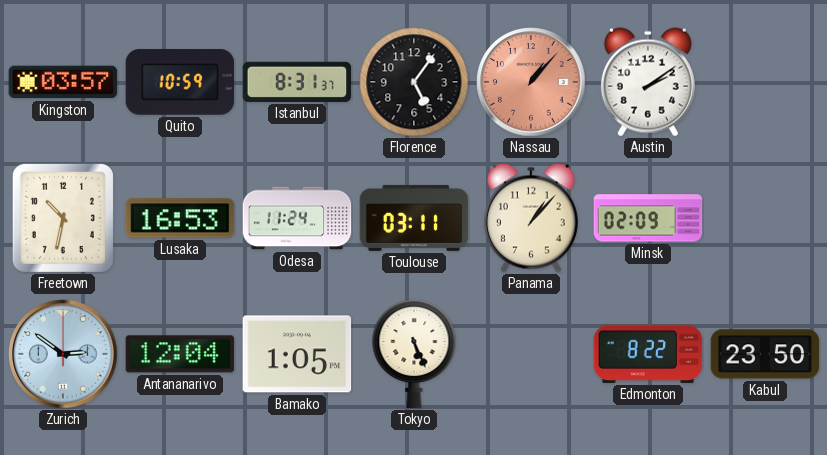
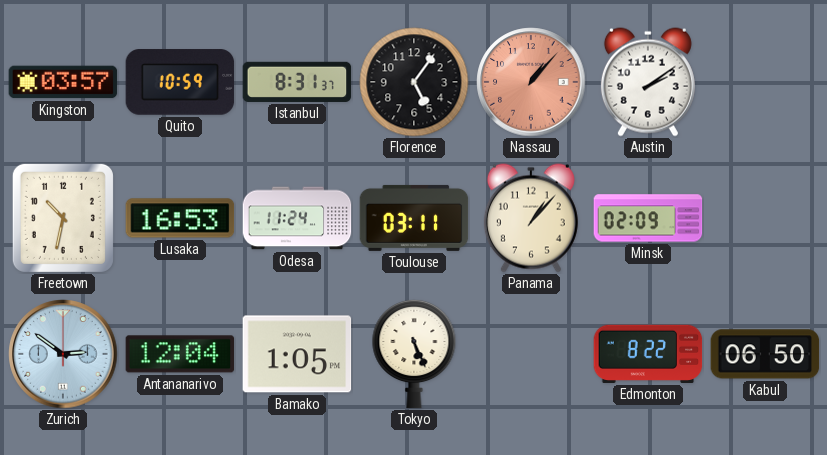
Kabul: 23:50 -> 06:50
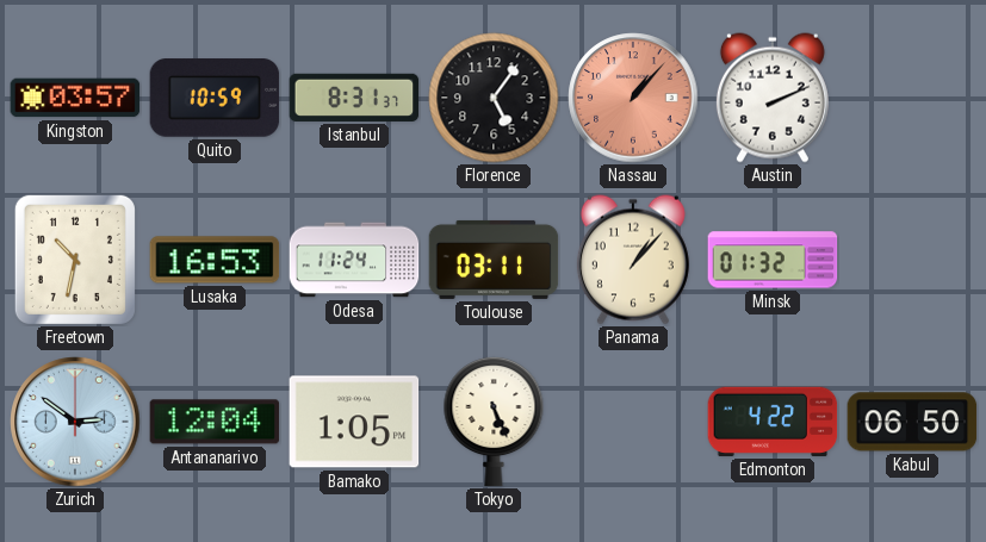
Austin: 2:09 -> 2:11
Minsk: 02:09 -> 01:32
Edmonton: 8:22 -> 4:22
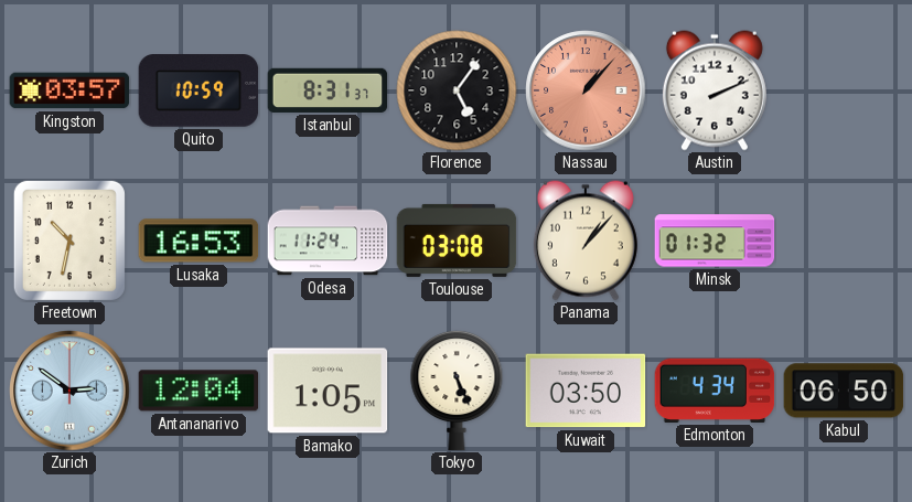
Toulouse: 03:11 -> 03:08
Kuwait: none -> 03:50
Edmonton: 4:22 -> 4:34
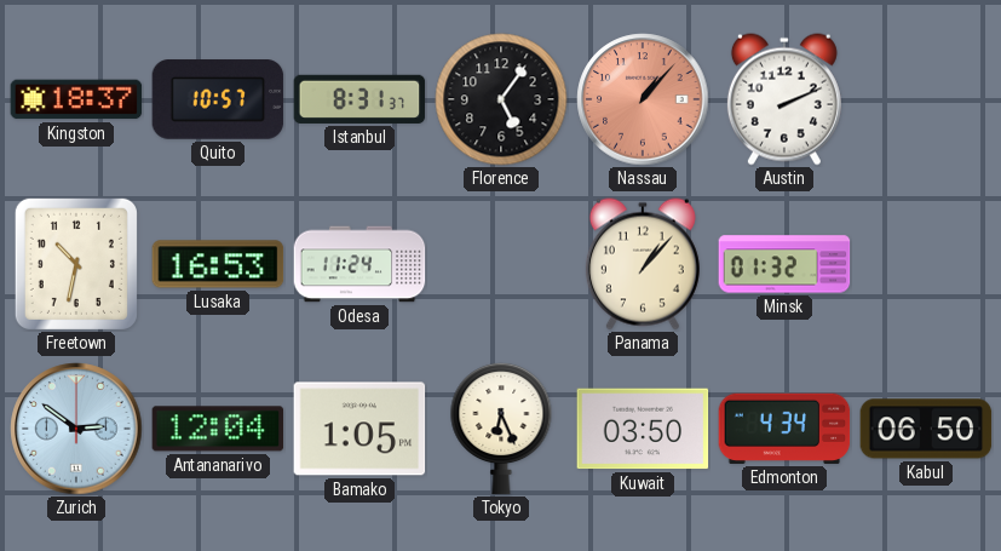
Kingston: 03:57 -> 18:37
Quito: 10:59 -> 10:57
Toulouse: 03:08 -> none
Tokyo: 5:26 -> 6:26
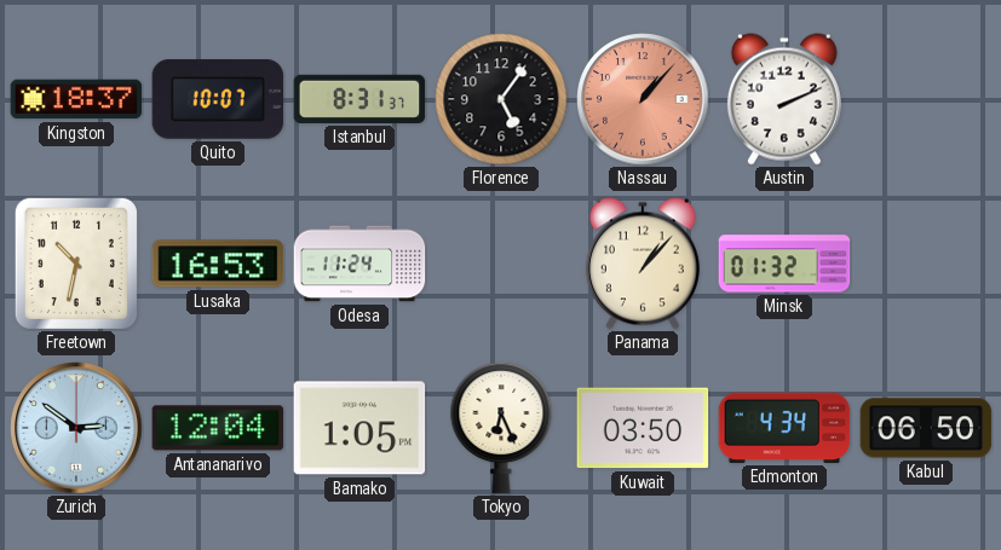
Quito: 10:57 -> 10:07
